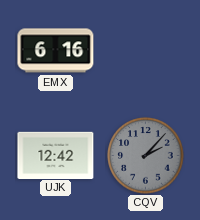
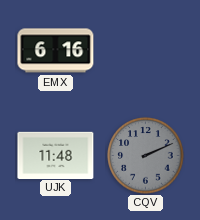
UJK: 12:42 -> 11:48
CQV: 2:07 -> 2:11
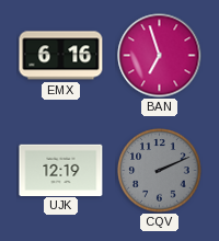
BAN: none -> 6:57
UJK: 11:48 -> 12:19
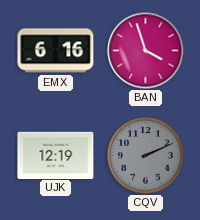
BAN: 6:57 -> 3:57
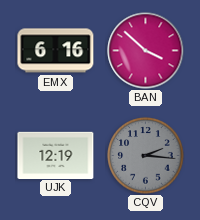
BAN: 3:57 -> 3:52
CQV: 2:11 -> 2:16
